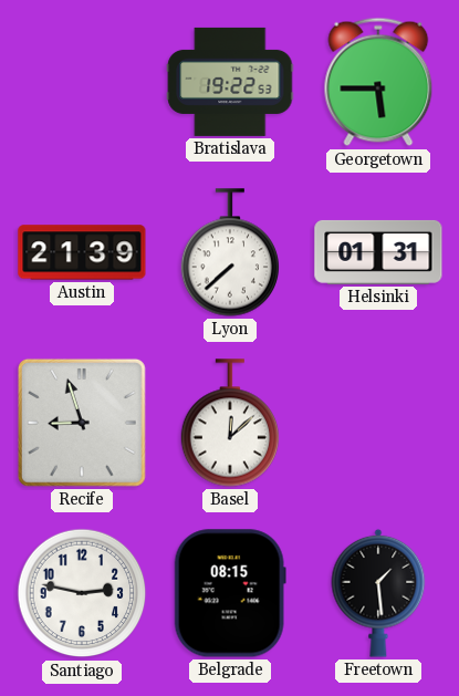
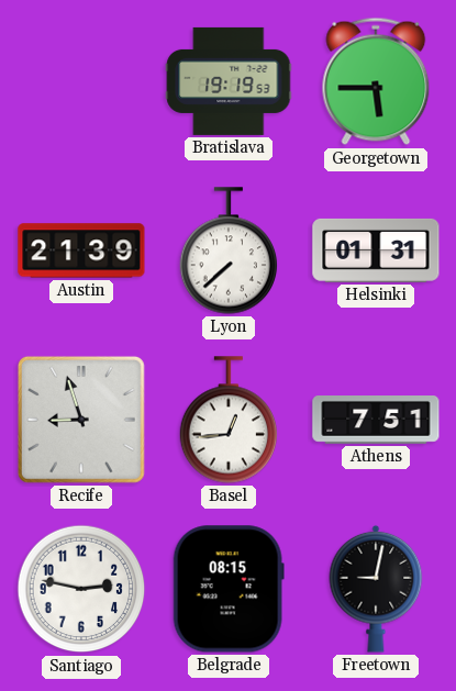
Bratislava: 19:22 -> 19:19
Basel: 12:08 -> 12:44
Athens: none -> 7:51
Freetown: 1:29 -> 9:02
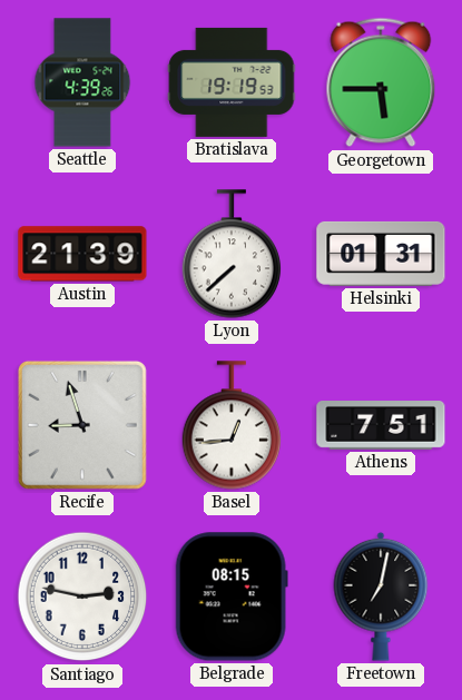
Seattle: none -> 4:39
Freetown: 9:02 -> 7:02
